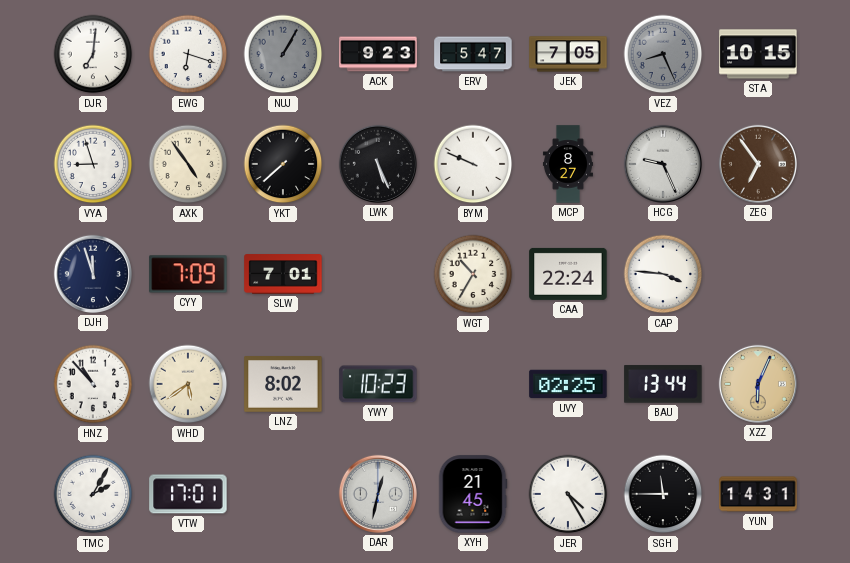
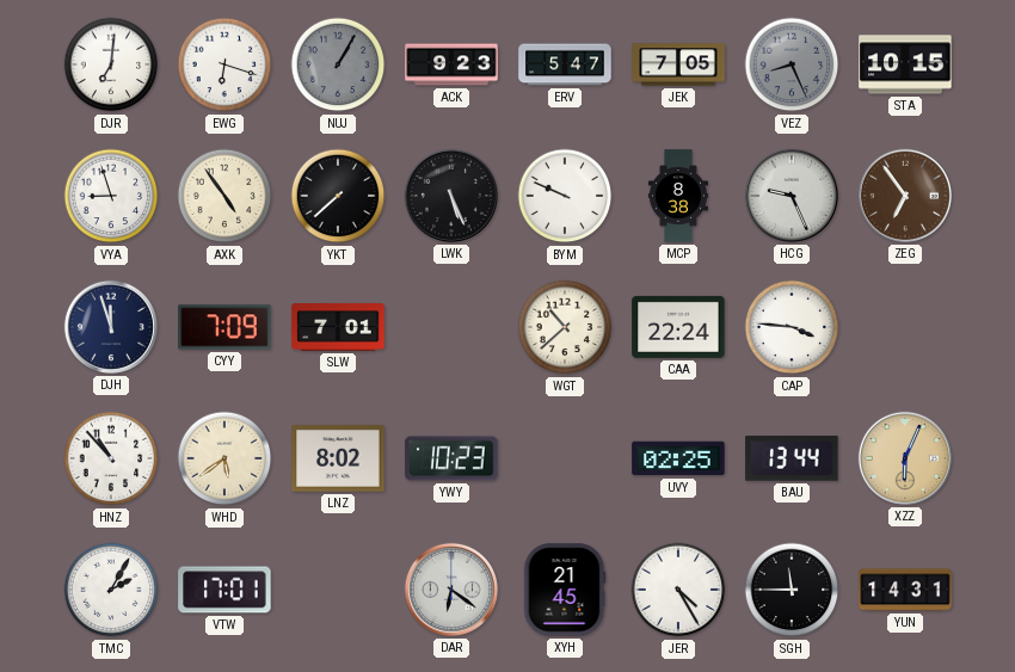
MCP: 8:27 -> 8:38
WGT: 10:35 -> 10:38
DAR: 12:32 -> 6:21
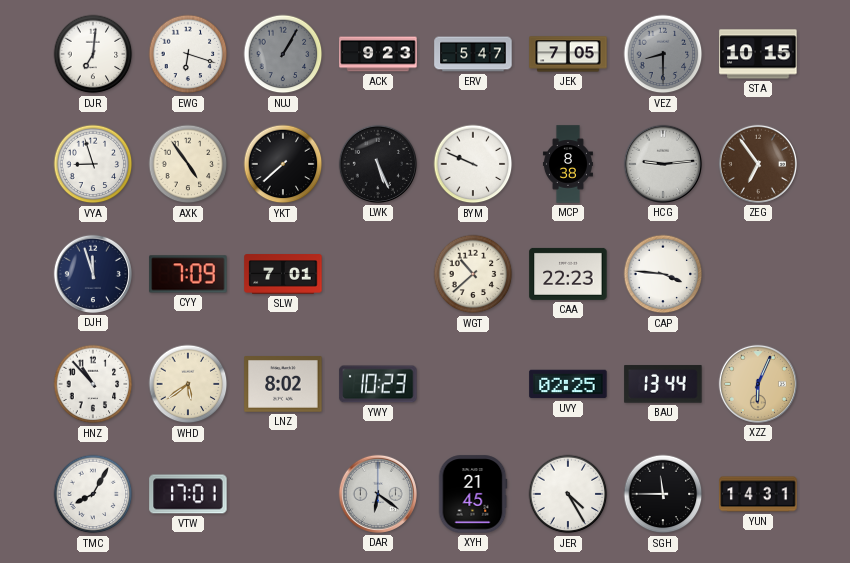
VEZ: 8:26 -> 8:30
HCG: 9:26 -> 9:14
CAA: 22:24 -> 22:23
TMC: 2:05 -> 8:05
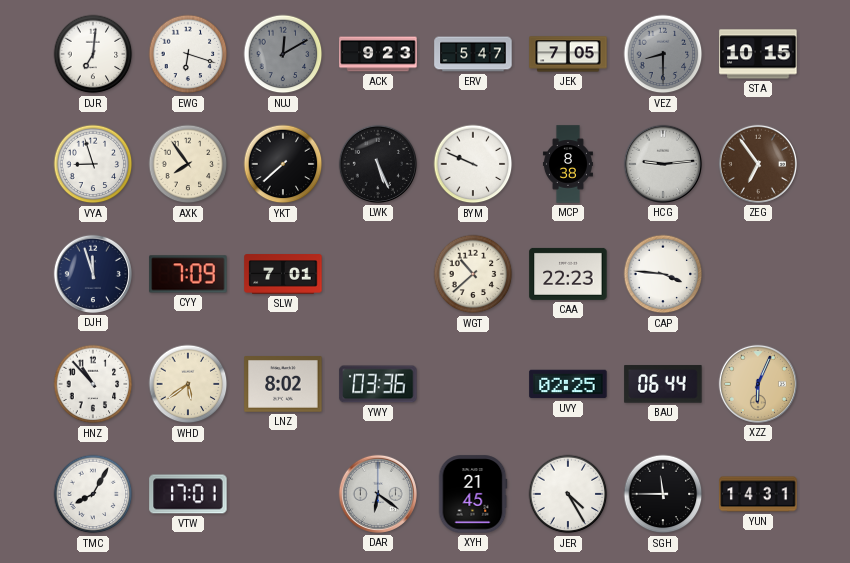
NUJ: 1:05 -> 12:10
AXK: 4:54 -> 7:54
YWY: 10:23 -> 03:36
BAU: 13:44 -> 06:44
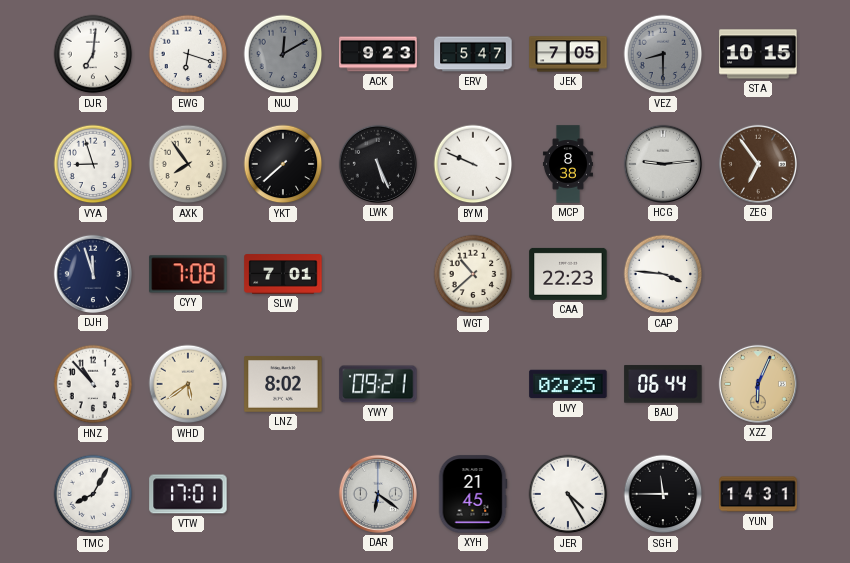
CYY: 7:09 -> 7:08
YWY: 03:36 -> 09:21
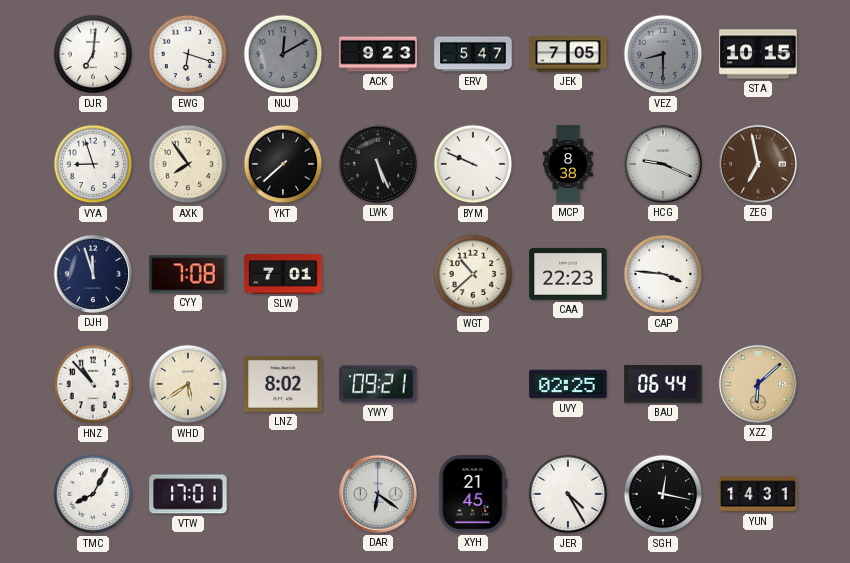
HCG: 9:14 -> 9:19
ZEG: 6:54 -> 6:58
XZZ: 6:04 -> 6:08
SGH: 11:45 -> 12:17
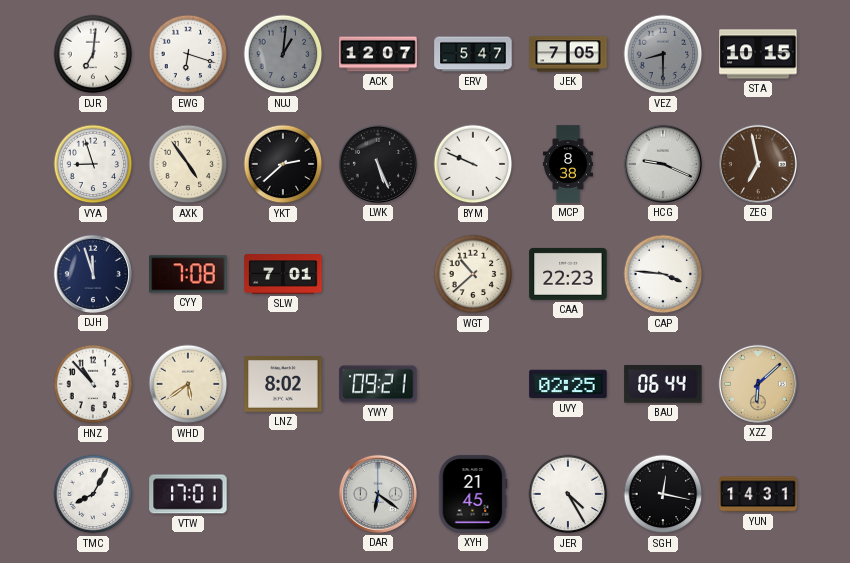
NUJ: 12:10 -> 1:01
ACK: 9:23 -> 12:07
AXK: 7:54 -> 4:54
YKT: 7:38 -> 2:38
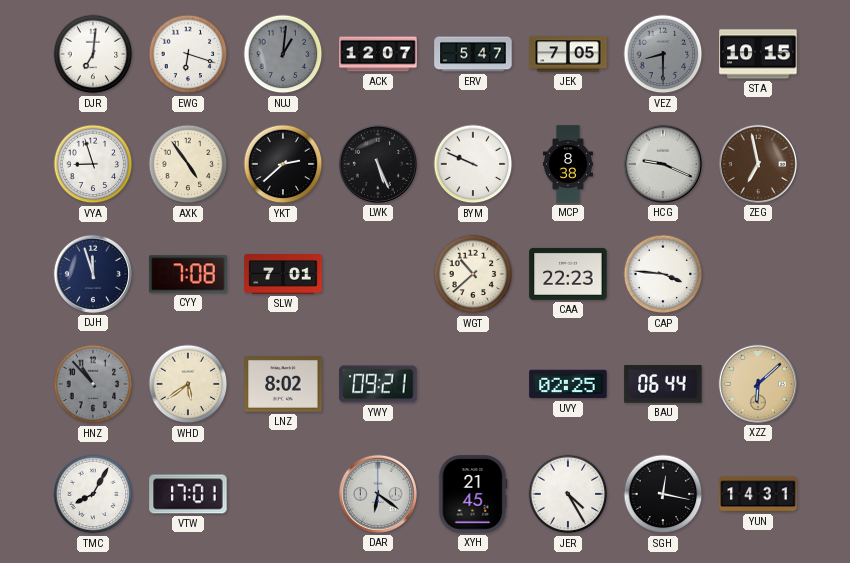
HNZ dial: white -> grey
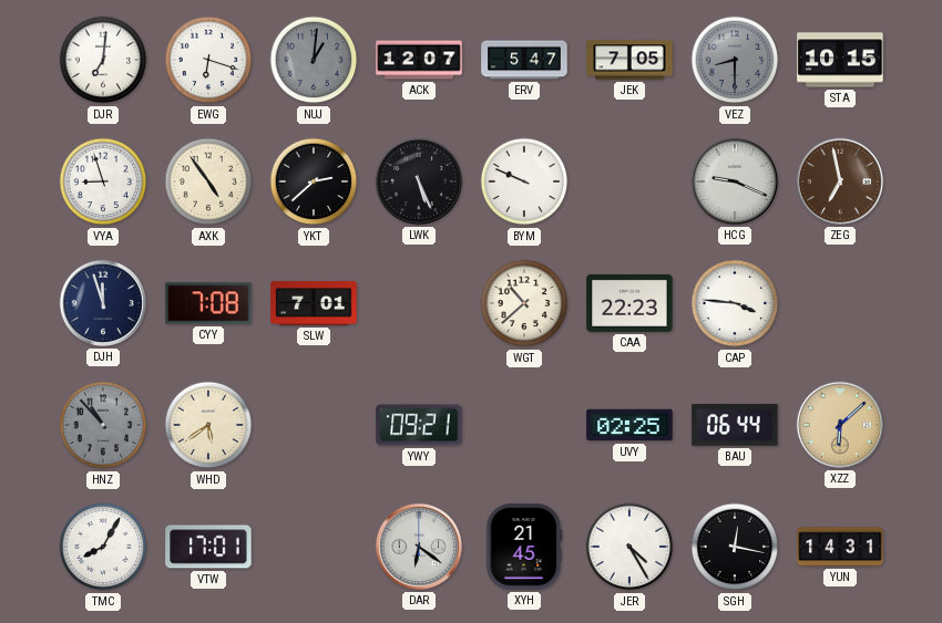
MCP: 8:38 -> none
LNZ: 8:02 -> none
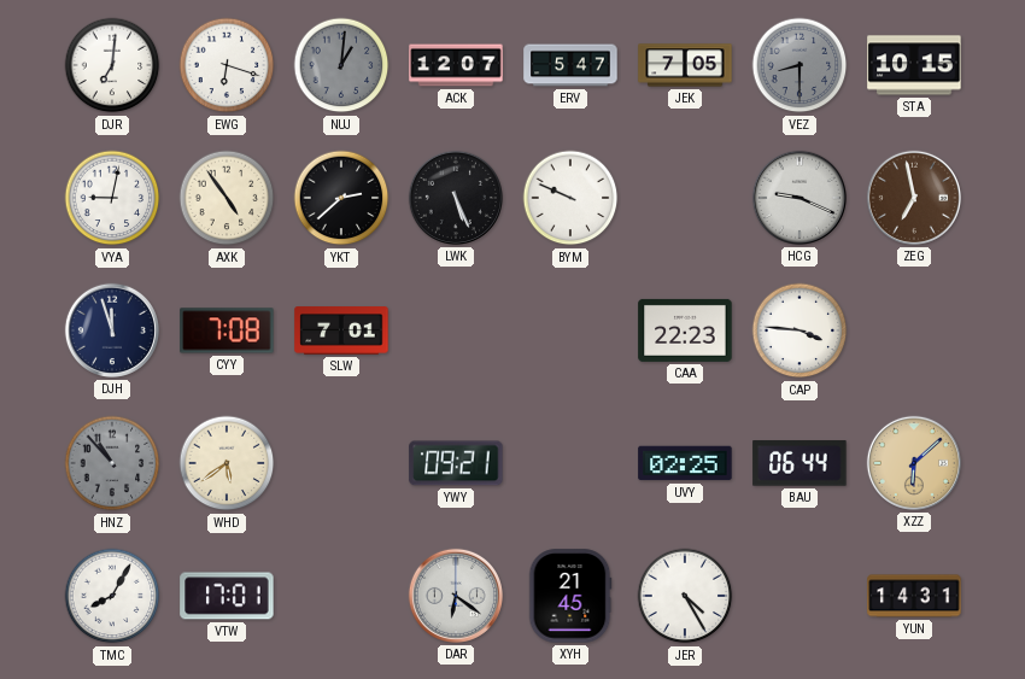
VYA: 8:57 -> 9:02
WGT: 10:38 -> none
SGH: 12:17 -> none
